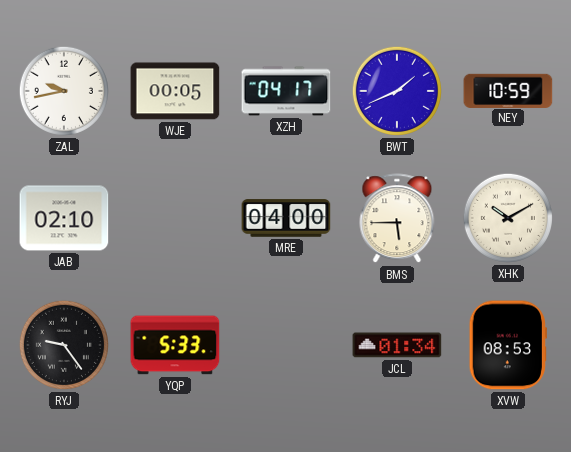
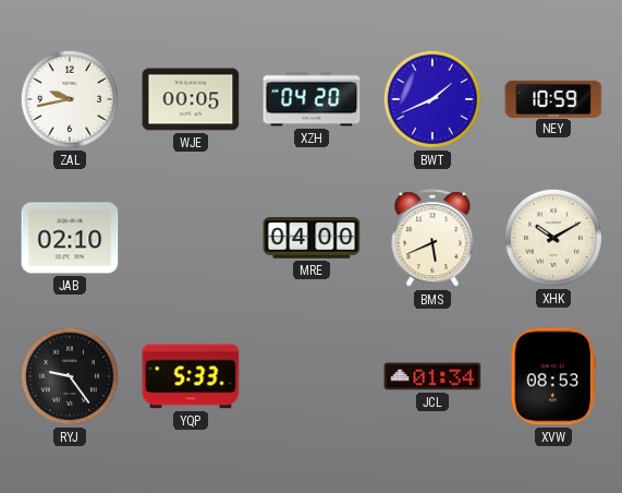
XZH: 04:17 -> 04:20
BMS: 5:45 -> 5:41
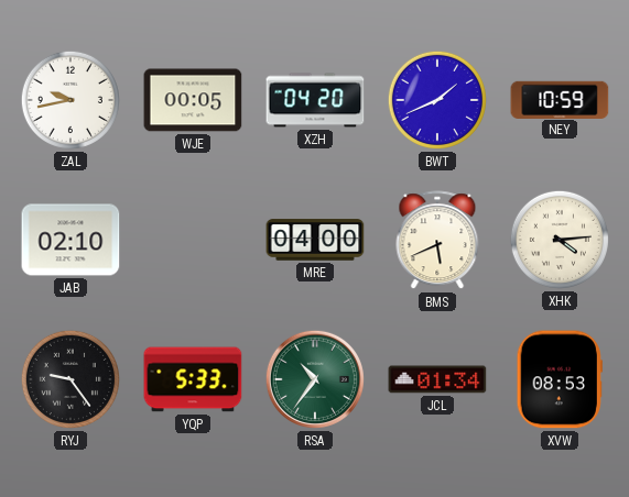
XHK: 10:10 -> 4:14
RSA: none -> 10:36
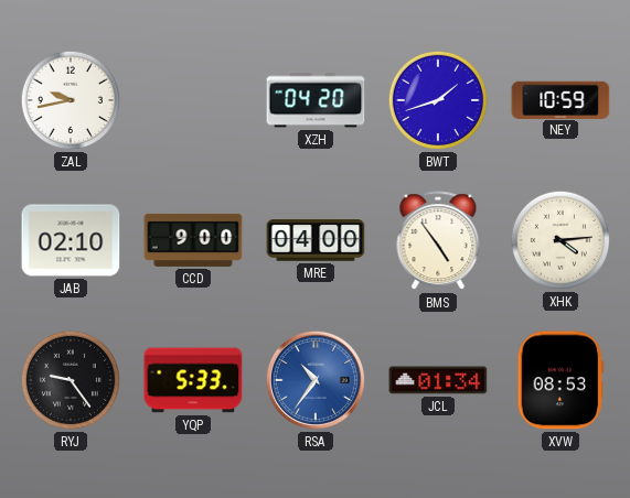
WJE: 00:05 -> none
BWT: 1:41 -> 1:42
CCD: none -> 9:00
BMS: 5:41 -> 4:54
RSA dial: green -> blue
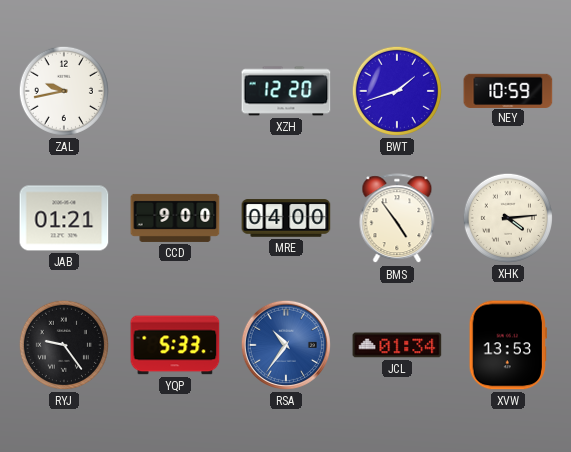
XZH: 04:20 -> 12:20
JAB: 02:10 -> 01:21
XVW: 08:53 -> 13:53
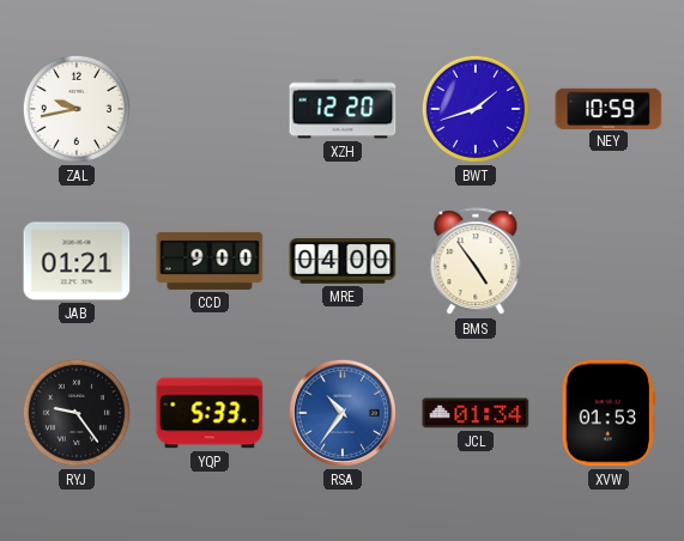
XHK: 4:14 -> none
XVW: 13:53 -> 01:53
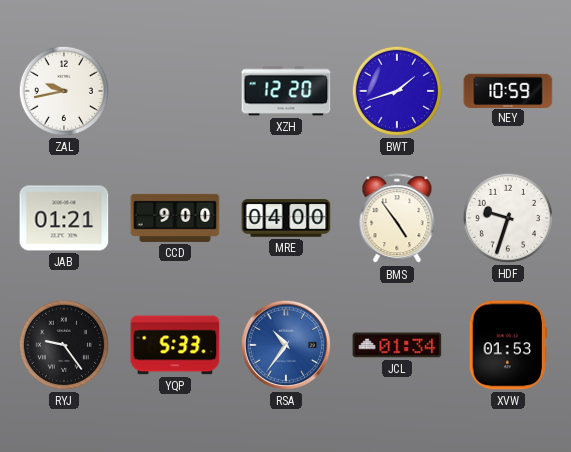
HDF: none -> 9:33
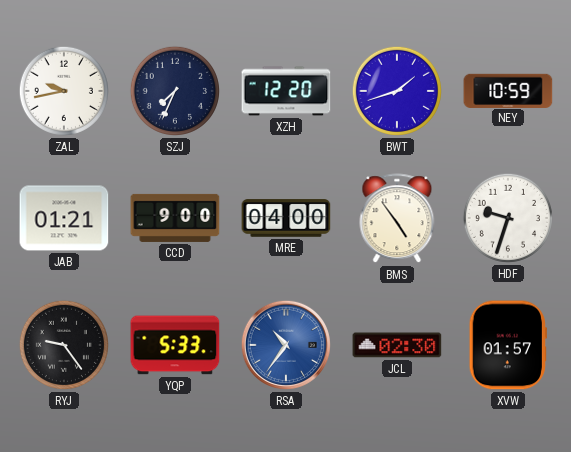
SZJ: none -> 7:34
JCL: 01:34 -> 02:30
XVW: 01:53 -> 01:57
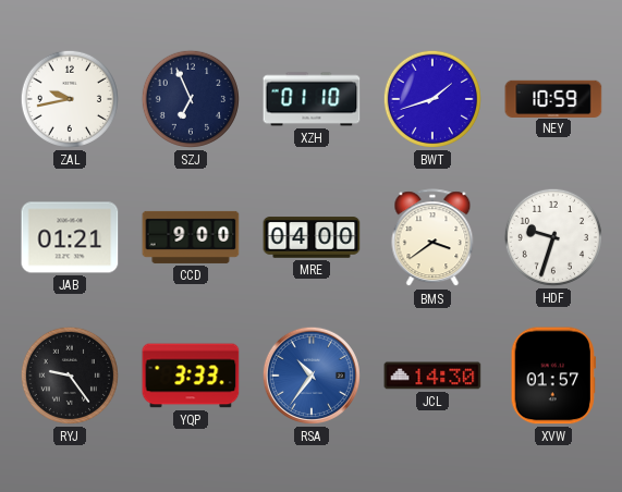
SZJ: 7:34 -> 6:56
XZH: 12:20 -> 01:10
BMS: 4:54 -> 3:39
YQP: 5:33 -> 3:33
JCL: 02:30 -> 14:30
